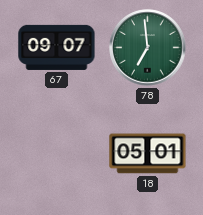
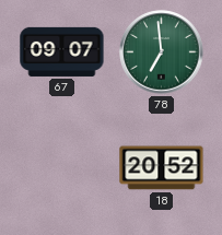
18: 05:01 -> 20:52
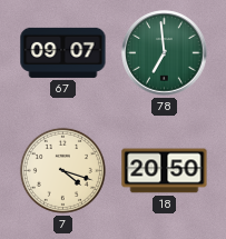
7: none -> 4:18
18: 20:52 -> 20:50
